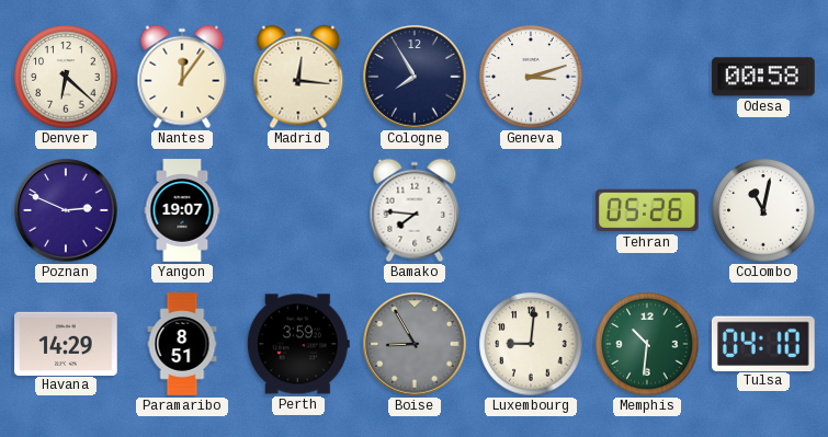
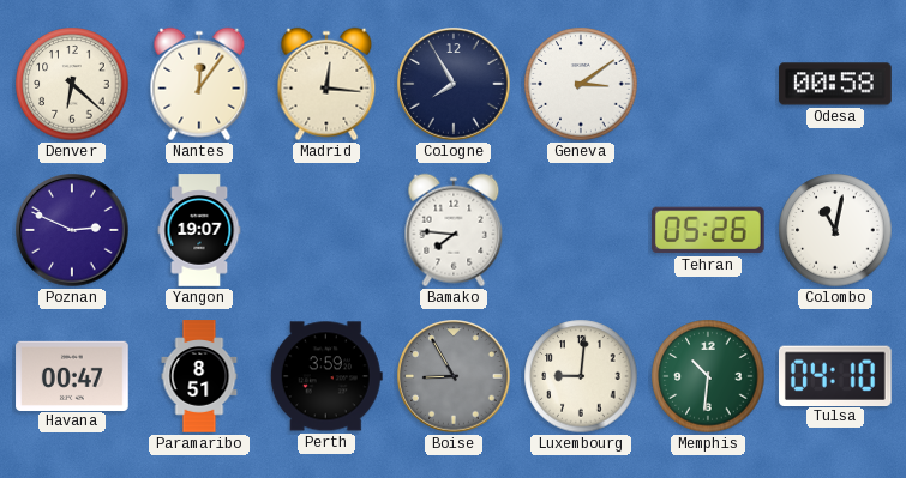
Geneva: 3:12 -> 3:09
Havana: 14:29 -> 00:47
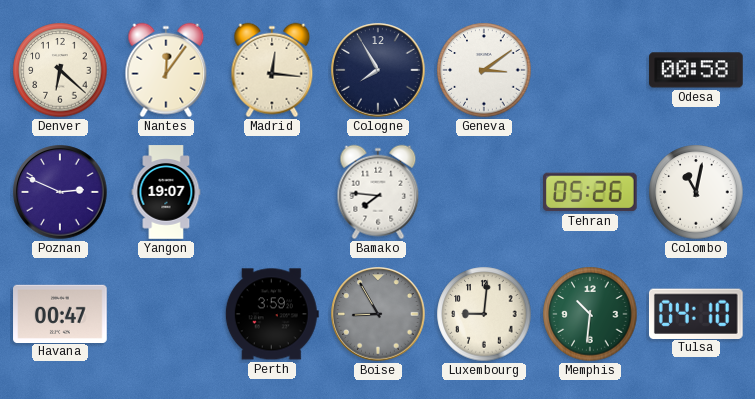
Paramaribo: 8:51 -> none
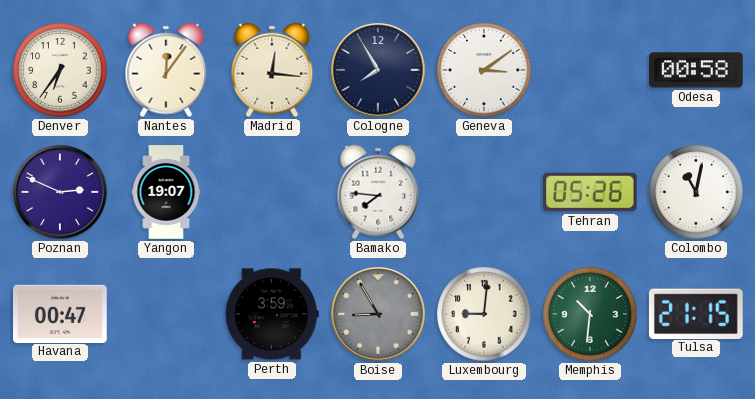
Denver: 6:22 -> 6:36
Tulsa: 04:10 -> 21:15
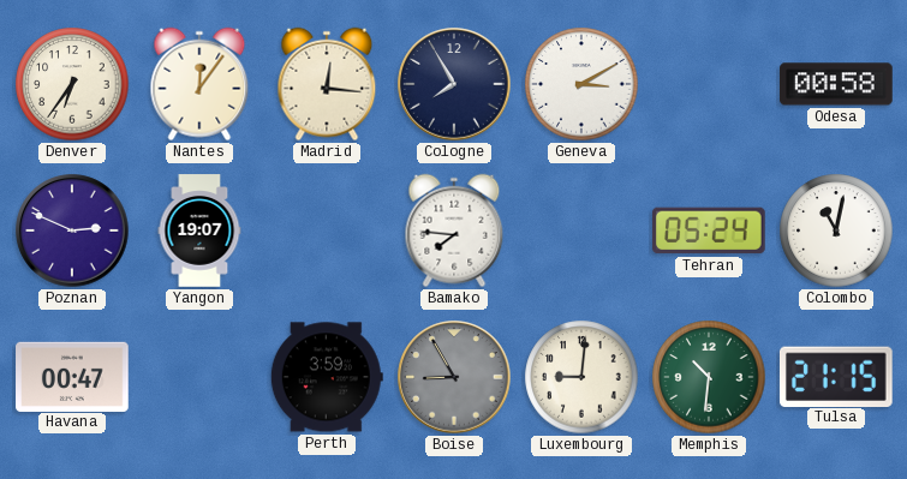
Geneva: 3:09 -> 3:10
Tehran: 05:26 -> 05:24
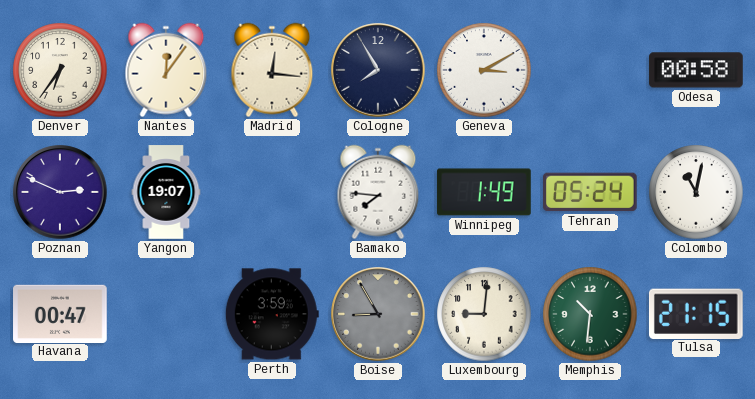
Winnipeg: none -> 1:49
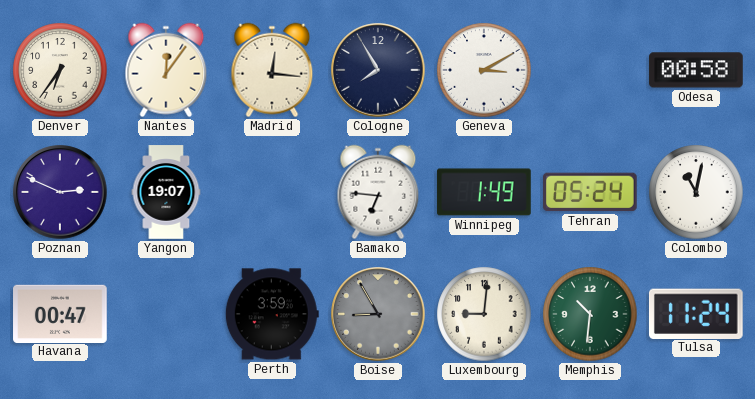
Bamako: 7:46 -> 6:46
Tulsa: 21:15 -> 11:24
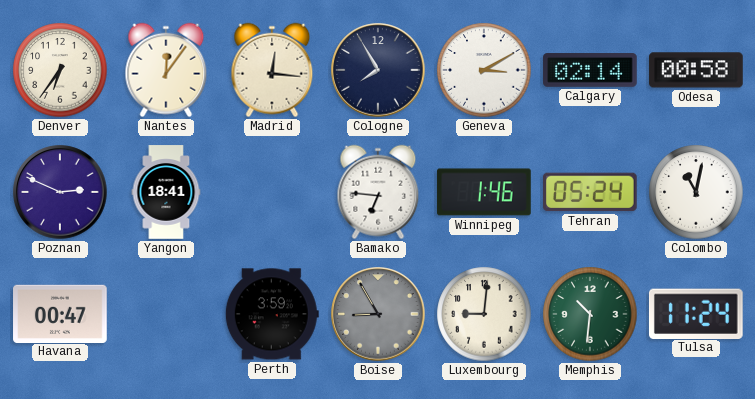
Calgary: none -> 02:14
Yangon: 19:07 -> 18:41
Winnipeg: 1:49 -> 1:46
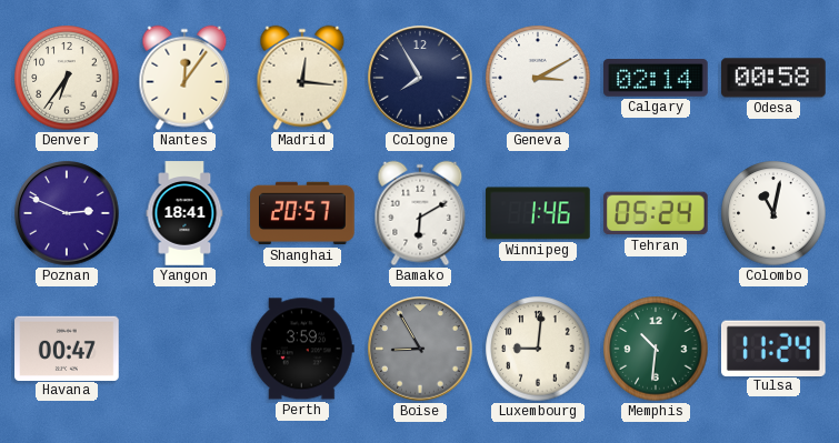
Shanghai: none -> 20:57
Bamako: 6:46 -> 6:10
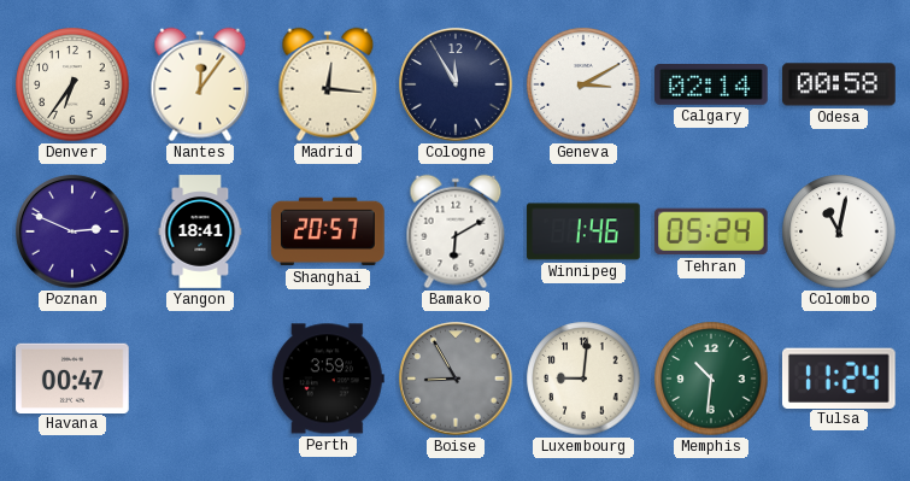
Cologne: 7:55 -> 11:55
